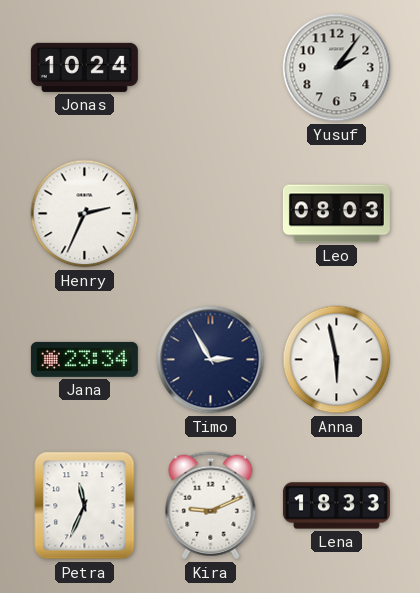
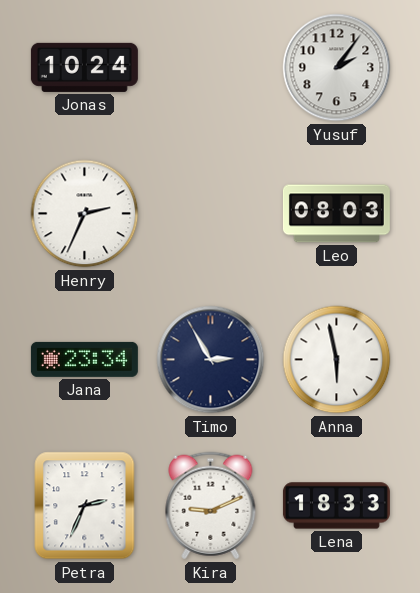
Petra: 11:34 -> 2:34
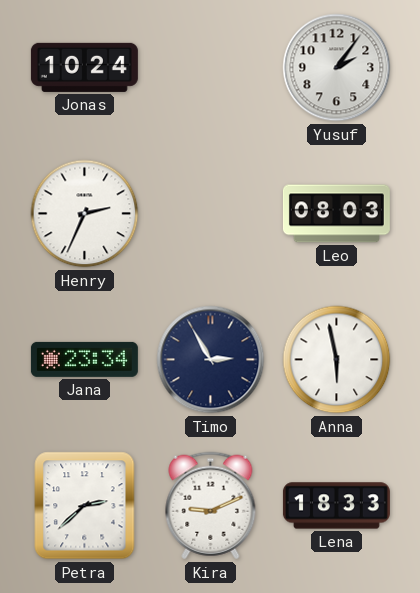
Petra: 2:34 -> 2:38
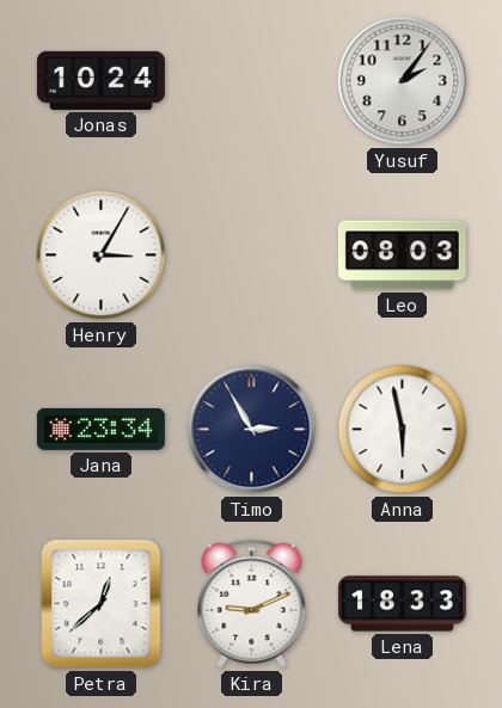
Henry: 2:34 -> 3:05
Petra: 2:38 -> 12:38
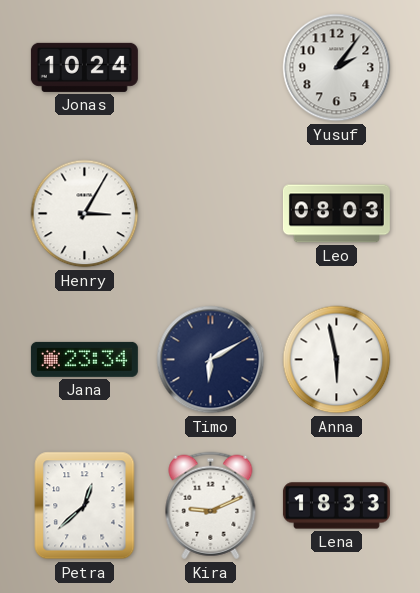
Timo: 2:55 -> 6:10
